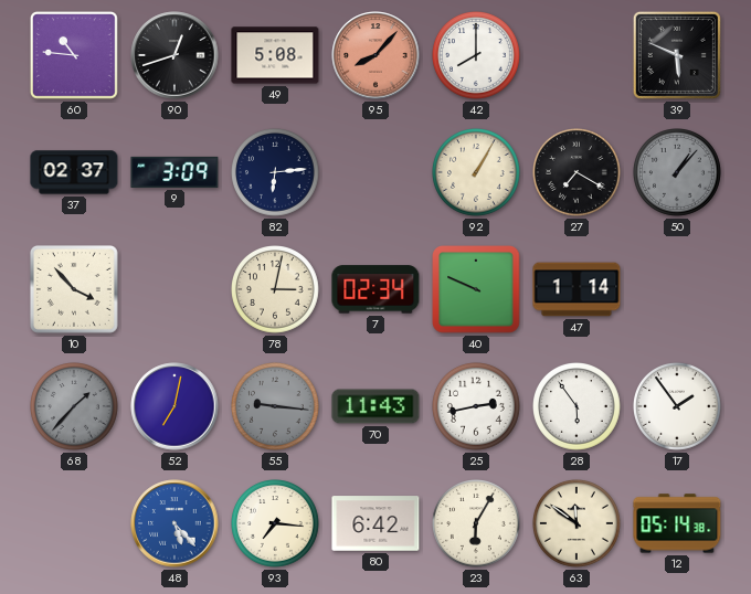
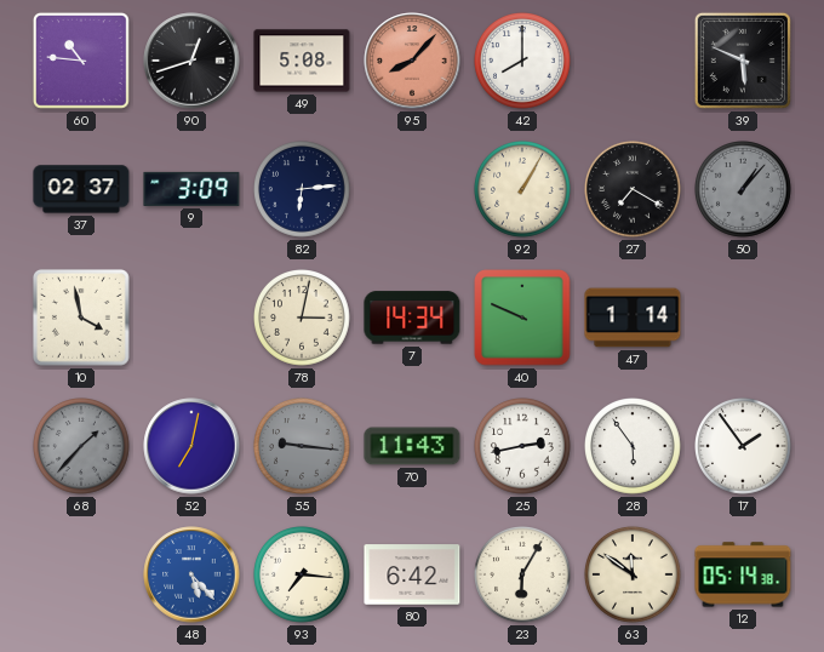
10: 3:53 -> 3:58
7: 02:34 -> 14:34
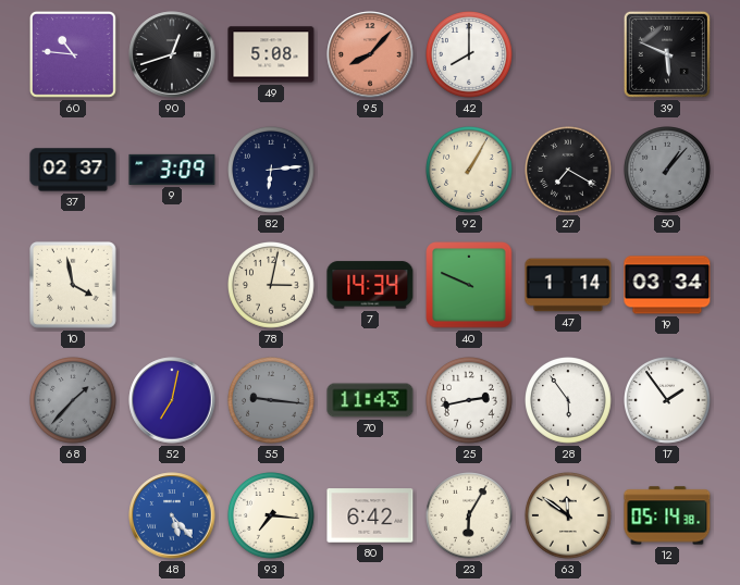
19: none -> 03:34
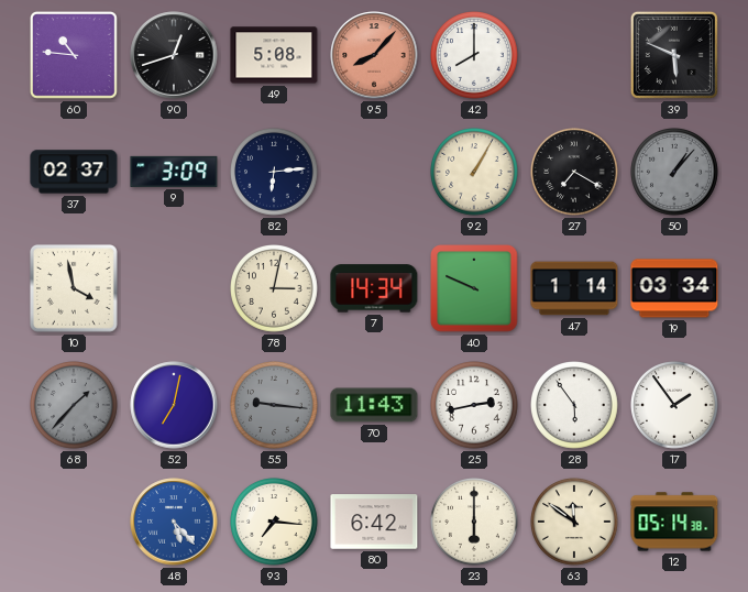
23: 6:05 -> 6:00
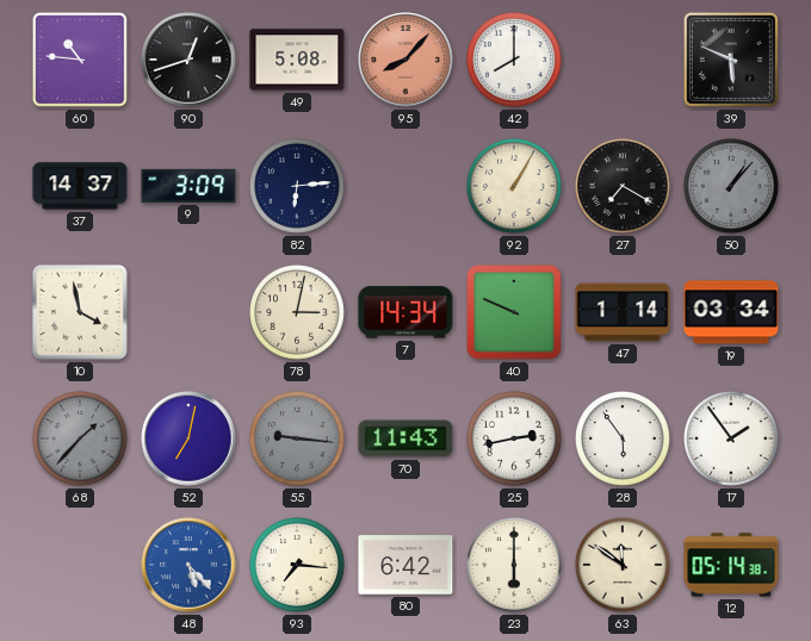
37: 02:37 -> 14:37
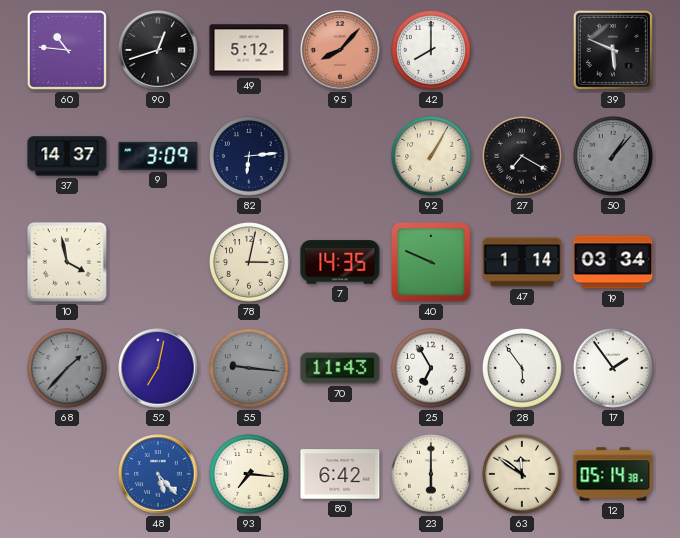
49: 5:08 -> 5:12
7: 14:34 -> 14:35
25: 2:43 -> 6:55
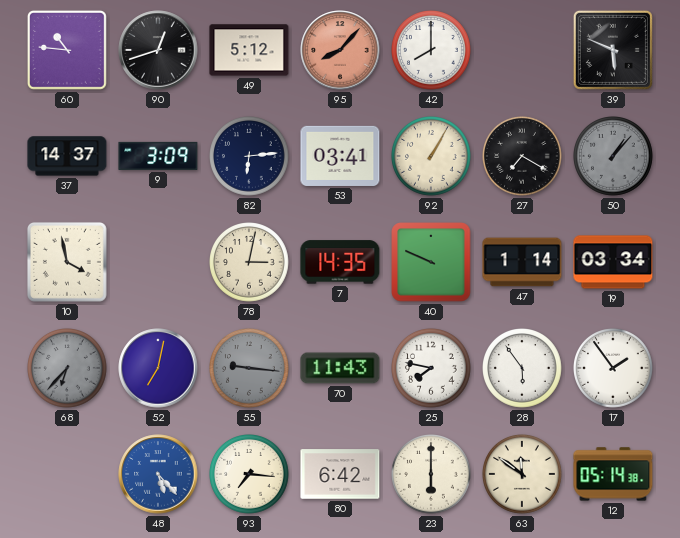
53: none -> 03:41
68: 1:37 -> 6:37
25: 6:55 -> 7:47
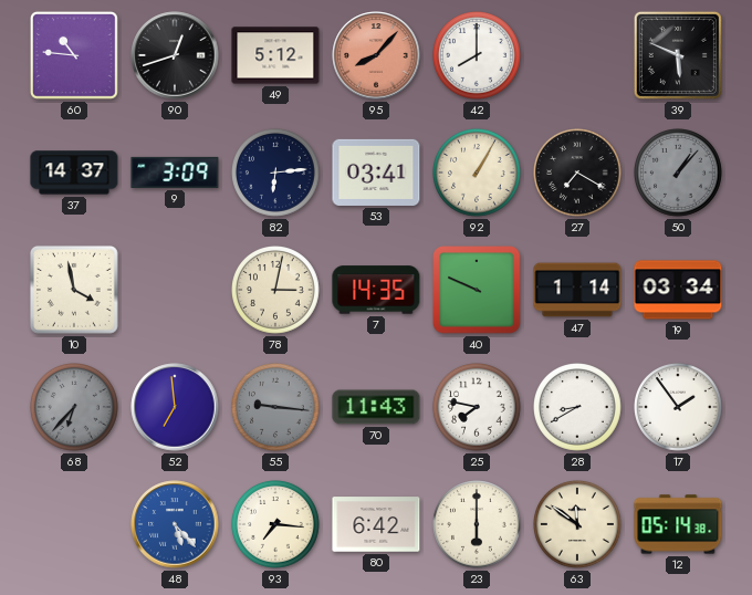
52: 7:02 -> 6:59
28: 5:54 -> 8:40
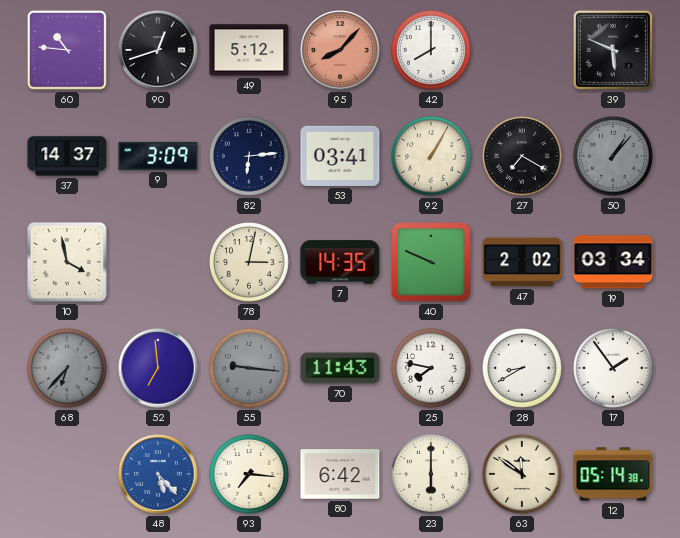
47: 1:14 -> 2:02
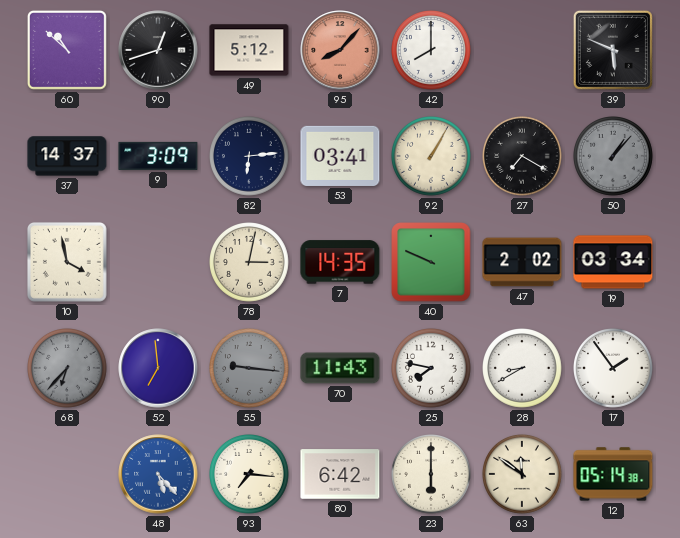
60: 10:46 -> 10:52
